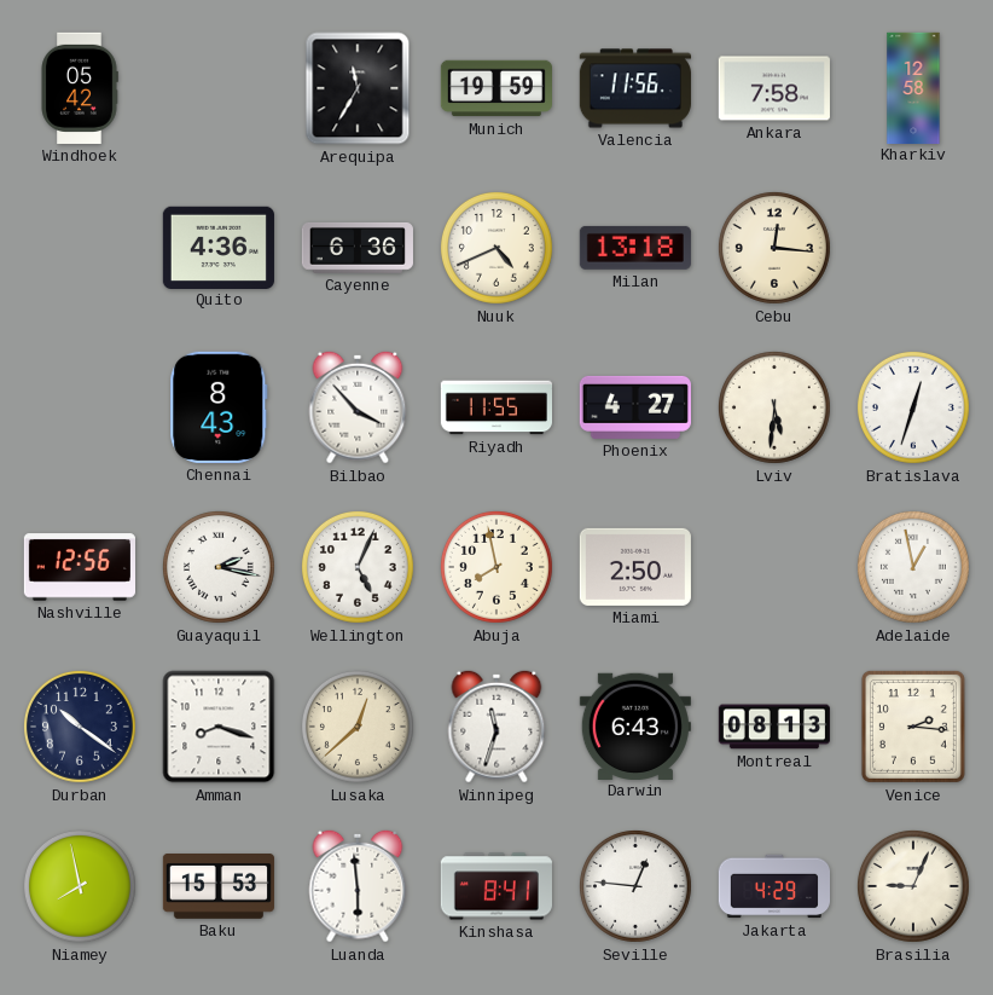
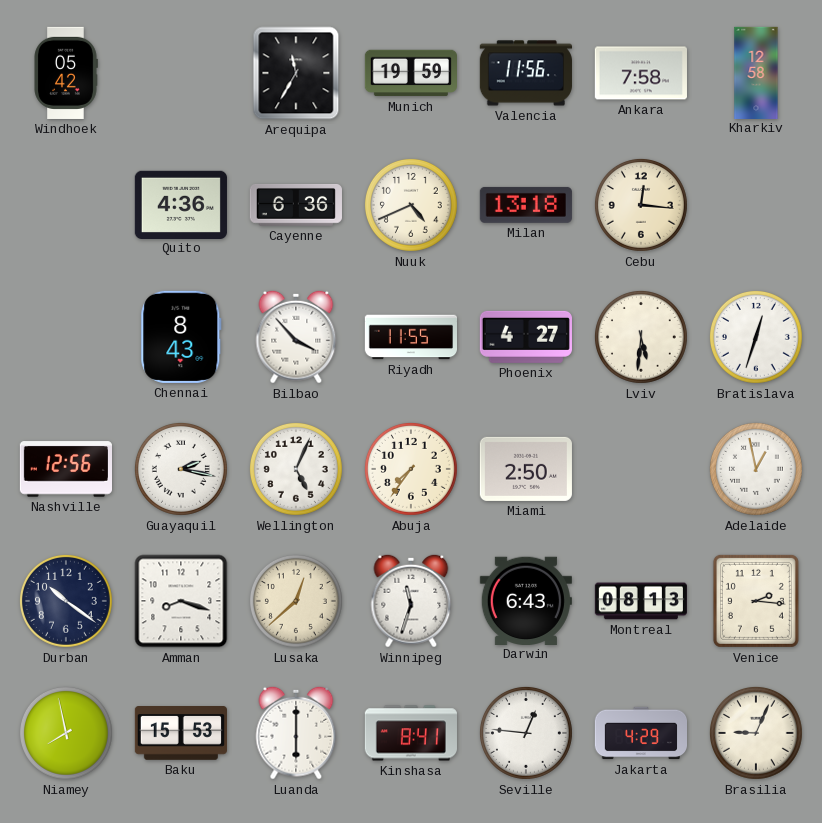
Abuja: 7:58 -> 7:36
Luanda: 5:59 -> 6:00
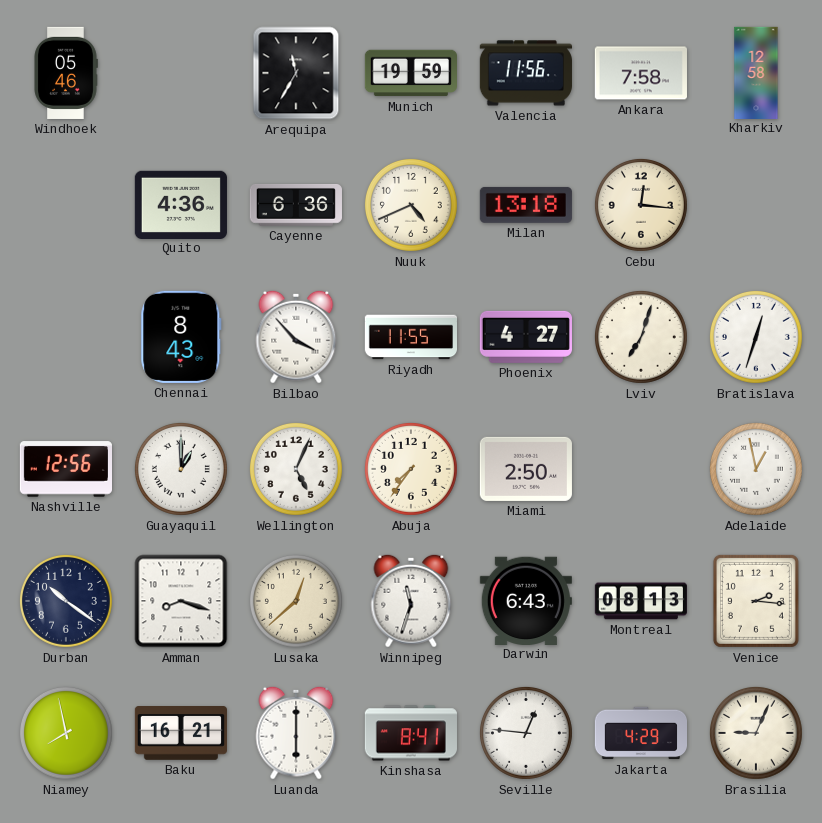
Windhoek: 05:42 -> 05:46
Lviv: 5:31 -> 7:03
Guayaquil: 2:17 -> 1:00
Baku: 15:53 -> 16:21
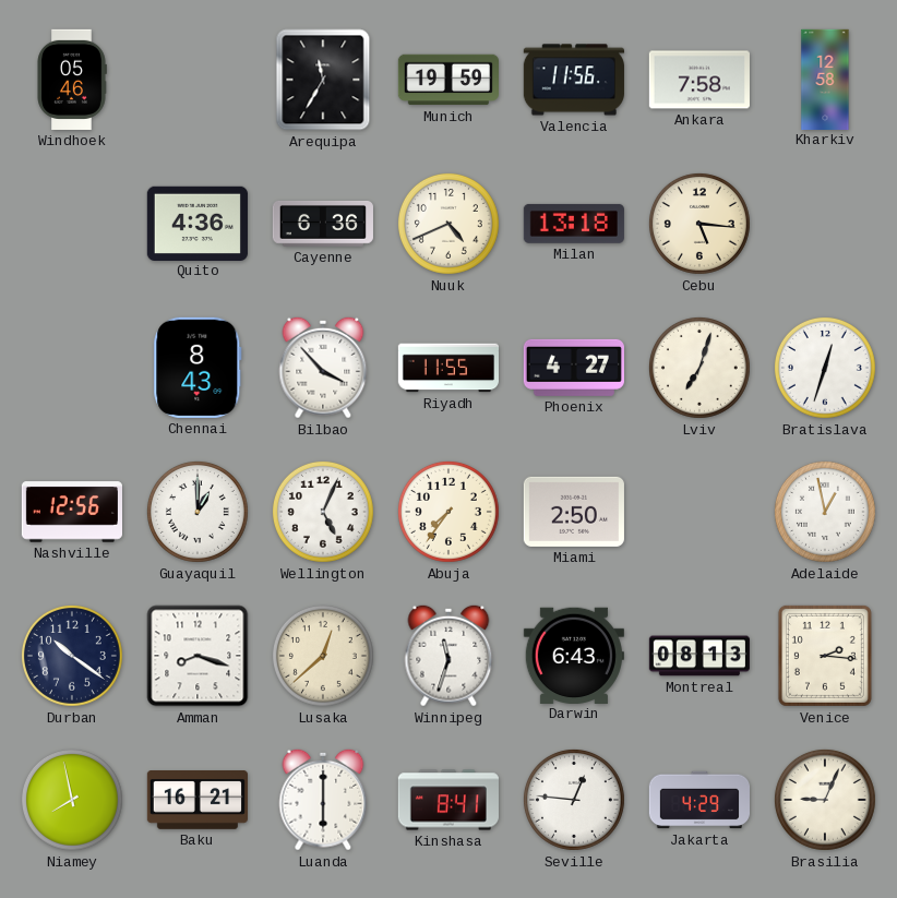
Cebu: 12:16 -> 5:16
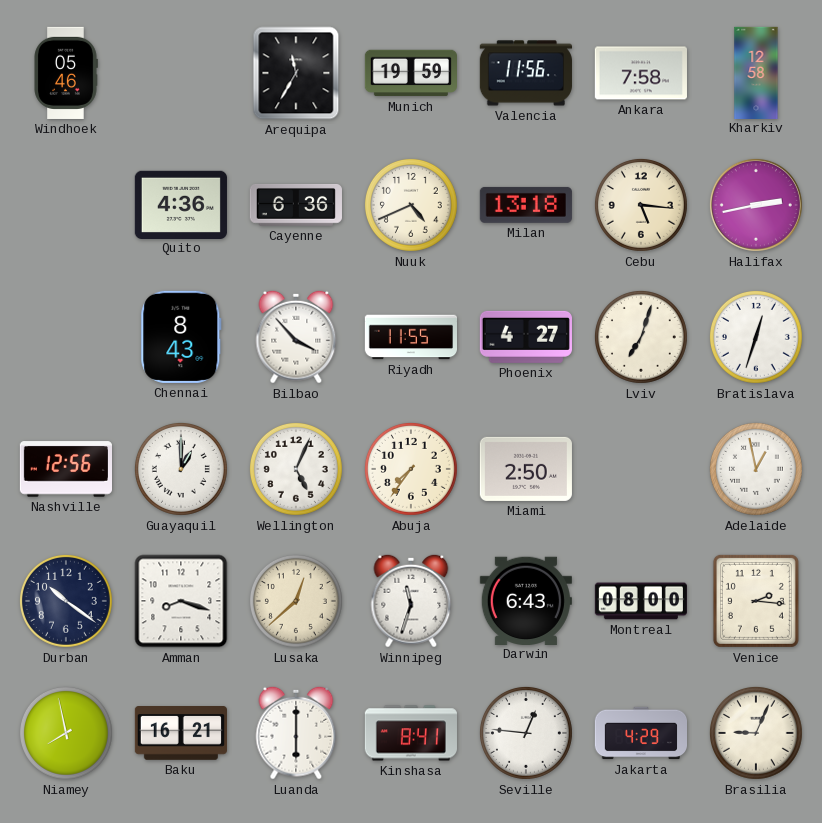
Halifax: none -> 2:43
Montreal: 08:13 -> 08:00
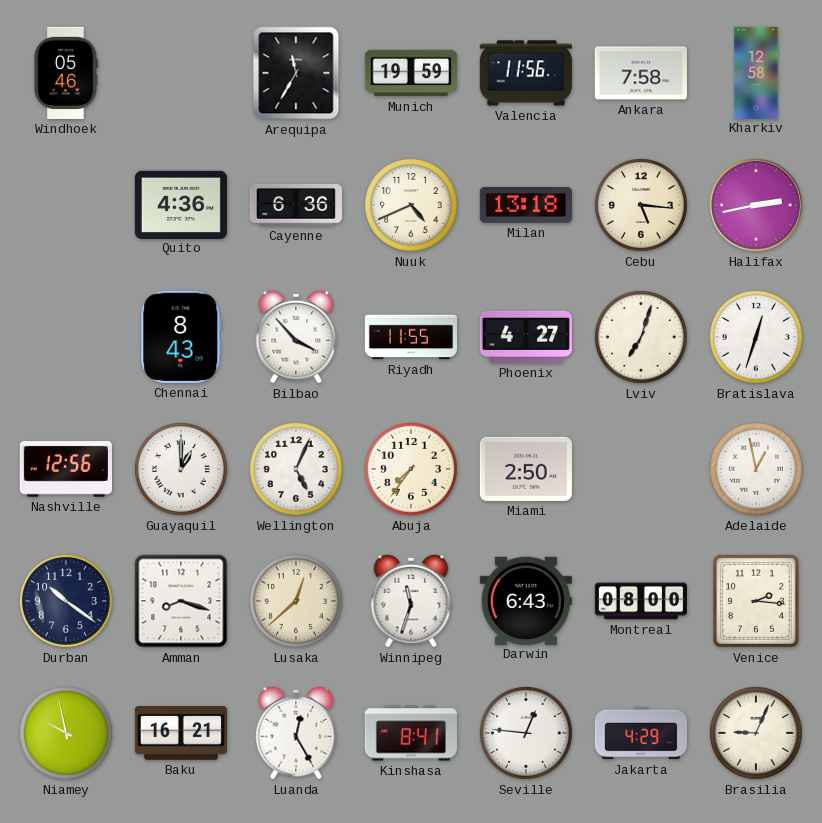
Niamey: 7:58 -> 9:58
Luanda: 6:00 -> 12:25
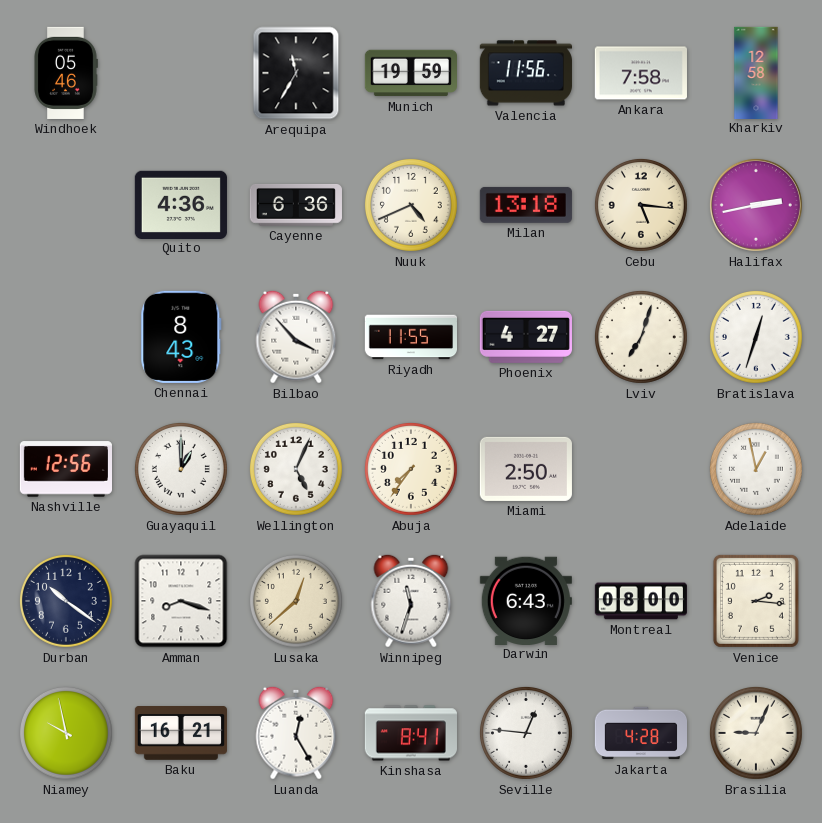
Jakarta: 4:29 -> 4:28
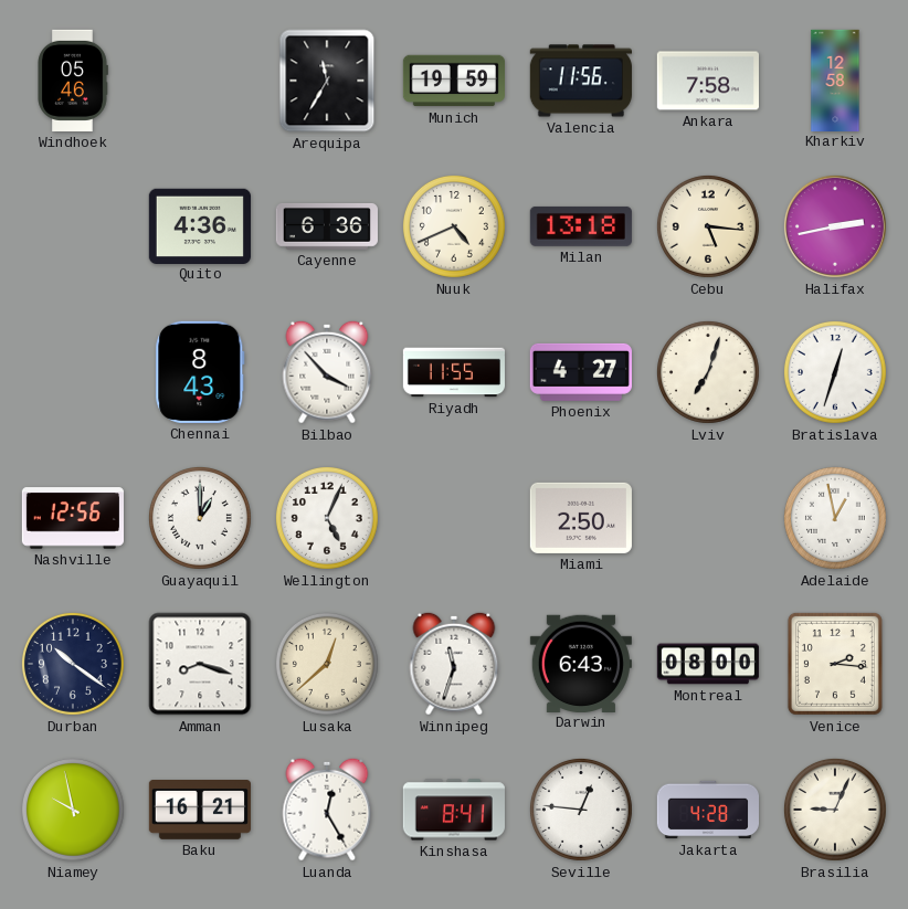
Abuja: 7:36 -> none
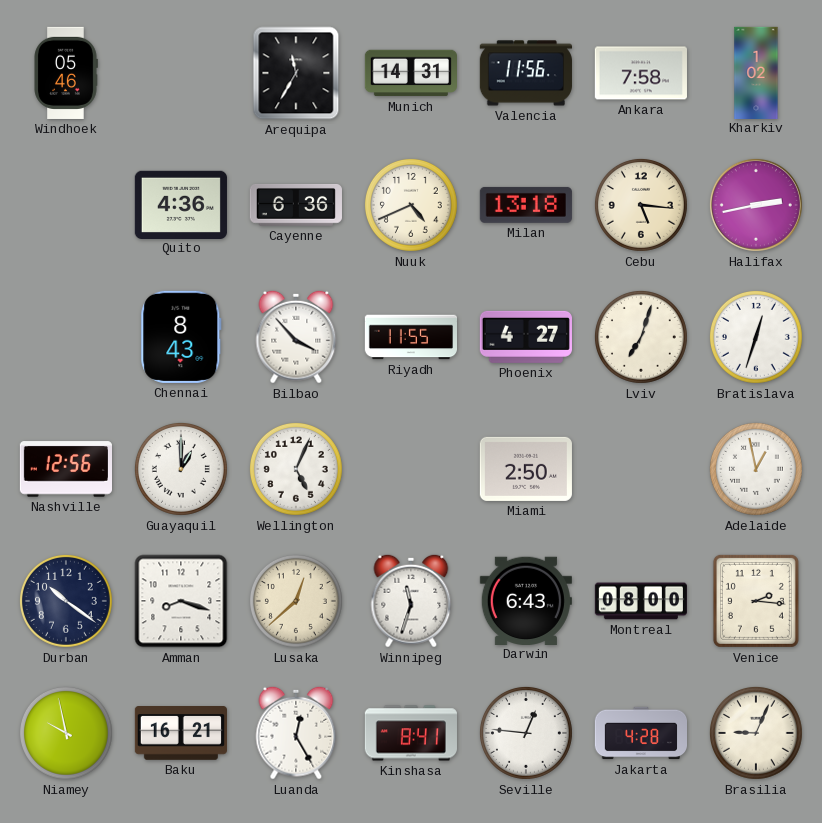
Munich: 19:59 -> 14:31
Kharkiv: 12:58 -> 1:02
